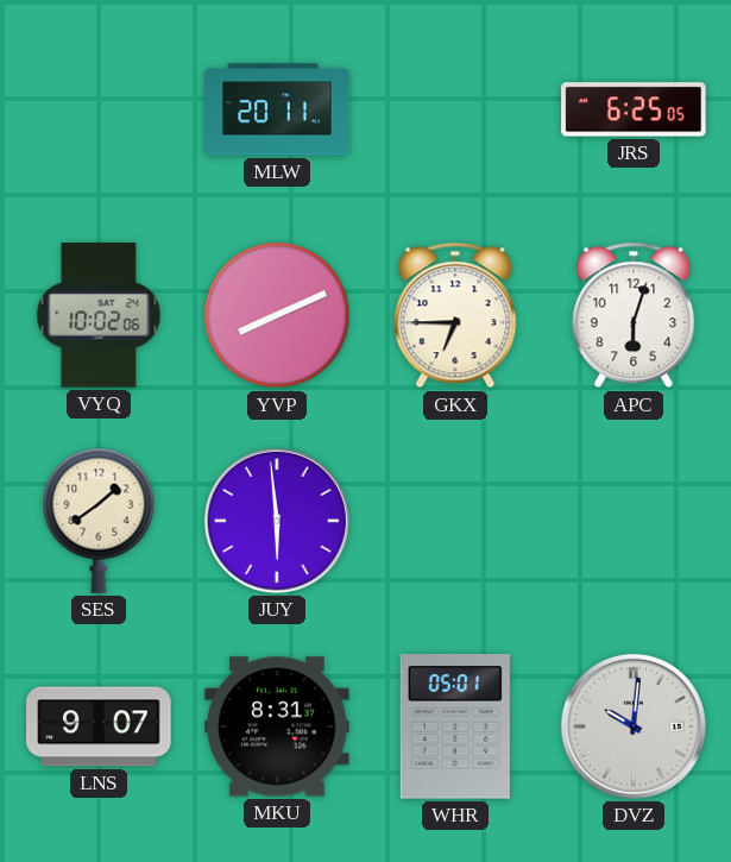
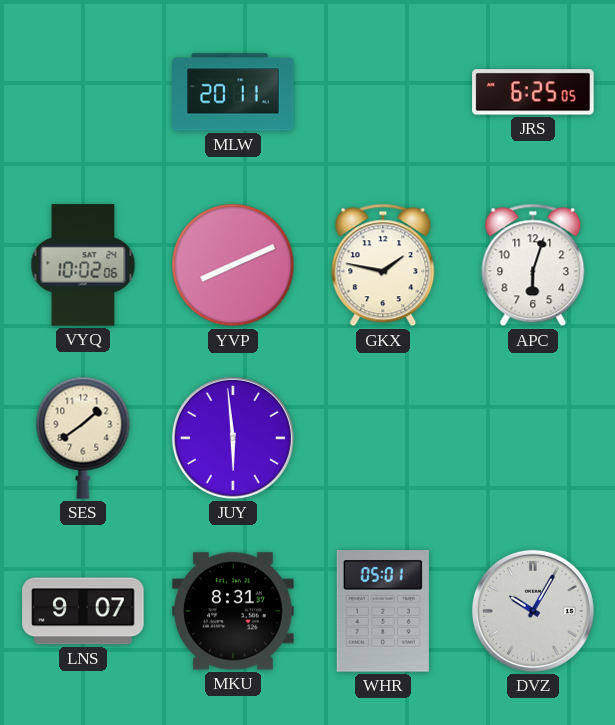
GKX: 6:45 -> 1:47
DVZ: 10:01 -> 10:05
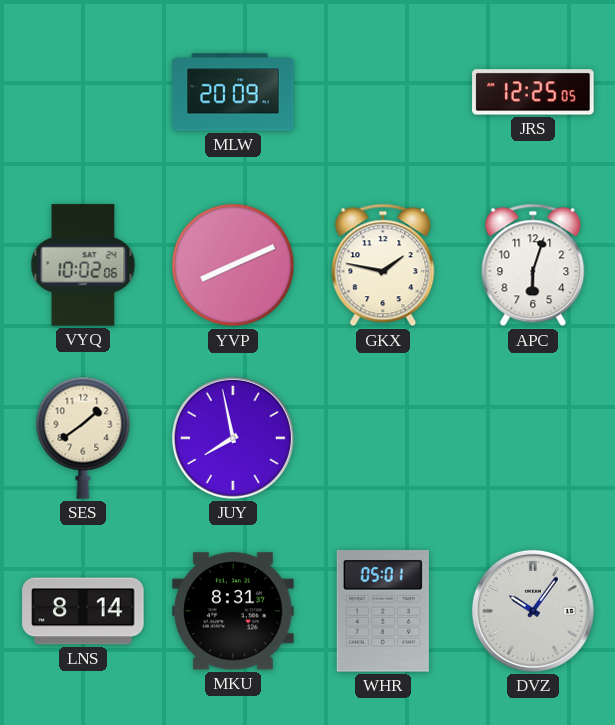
MLW: 20:11 -> 20:09
JRS: 6:25 -> 12:25
JUY: 5:59 -> 7:58
LNS: 9:07 -> 8:14
DVZ: 10:05 -> 10:06
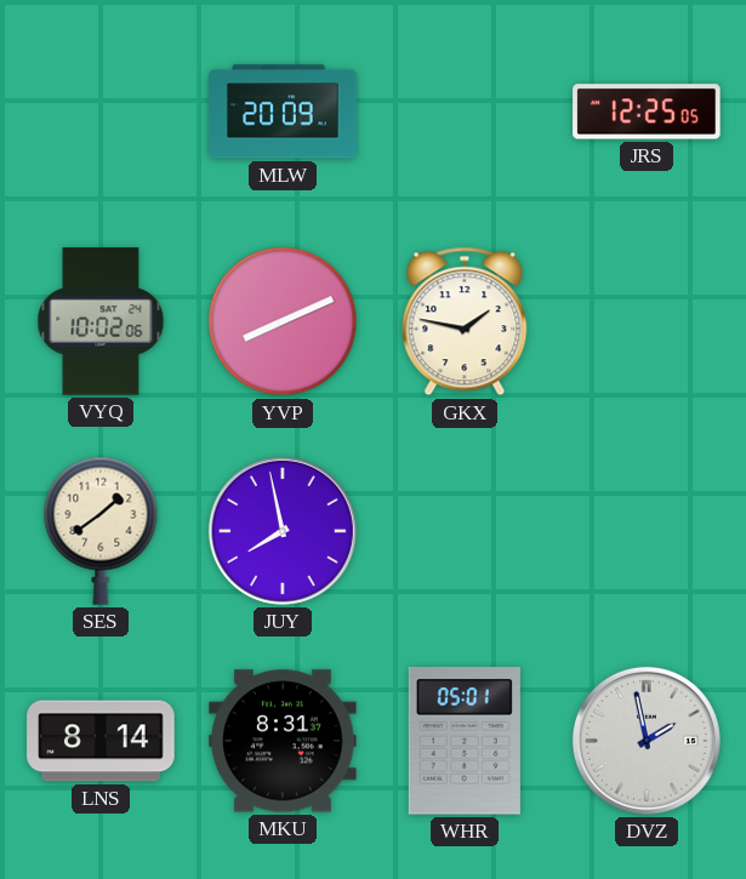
APC: 6:03 -> none
DVZ: 10:06 -> 1:58
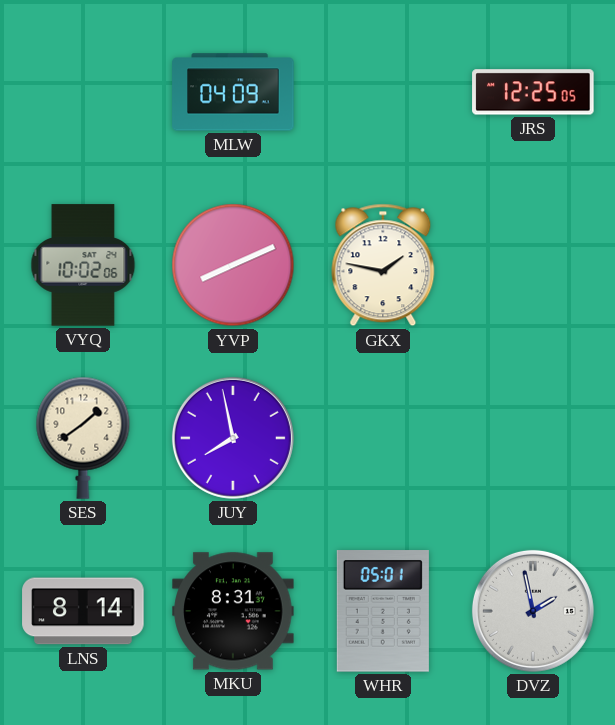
MLW: 20:09 -> 04:09
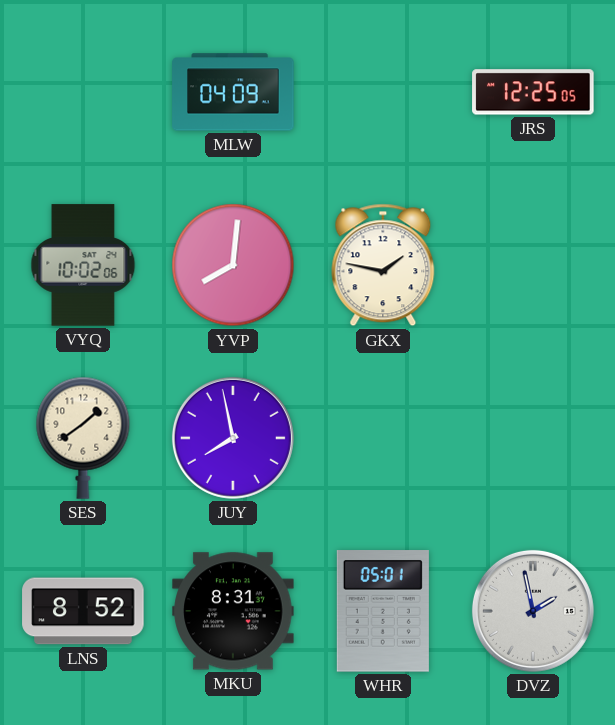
YVP: 8:11 -> 8:01
LNS: 8:14 -> 8:52
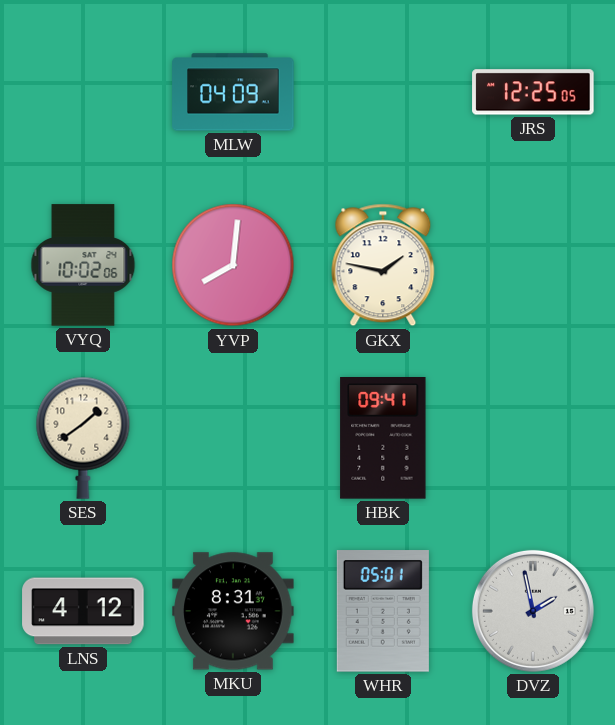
JUY: 7:58 -> none
HBK: none -> 09:41
LNS: 8:52 -> 4:12
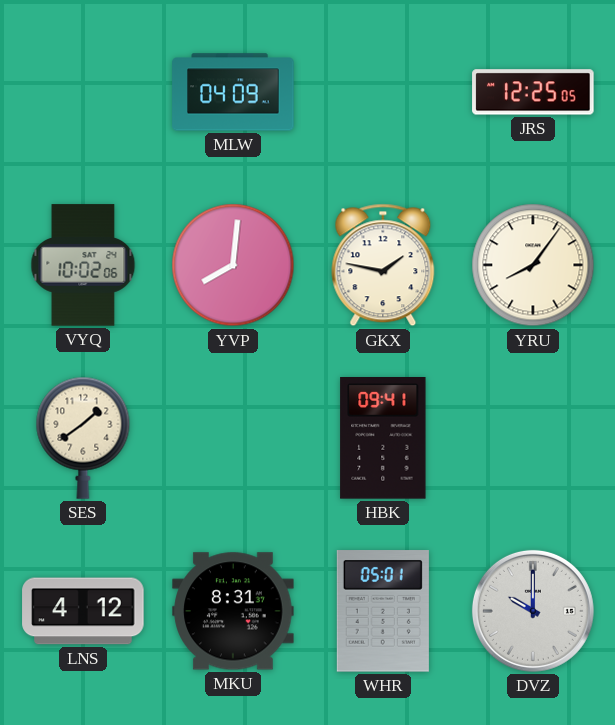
YRU: none -> 8:06
DVZ: 1:58 -> 10:00
